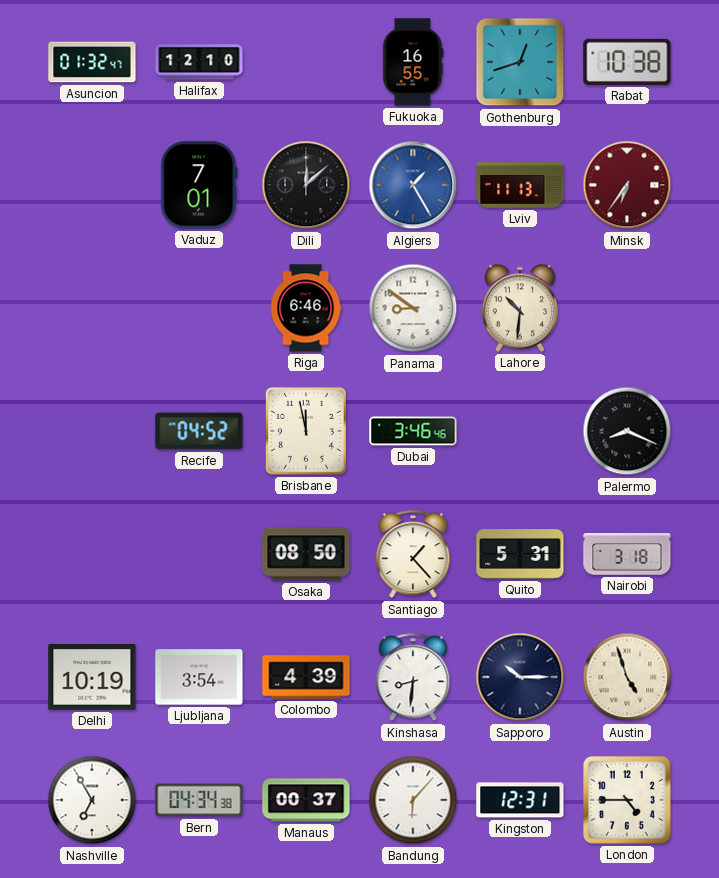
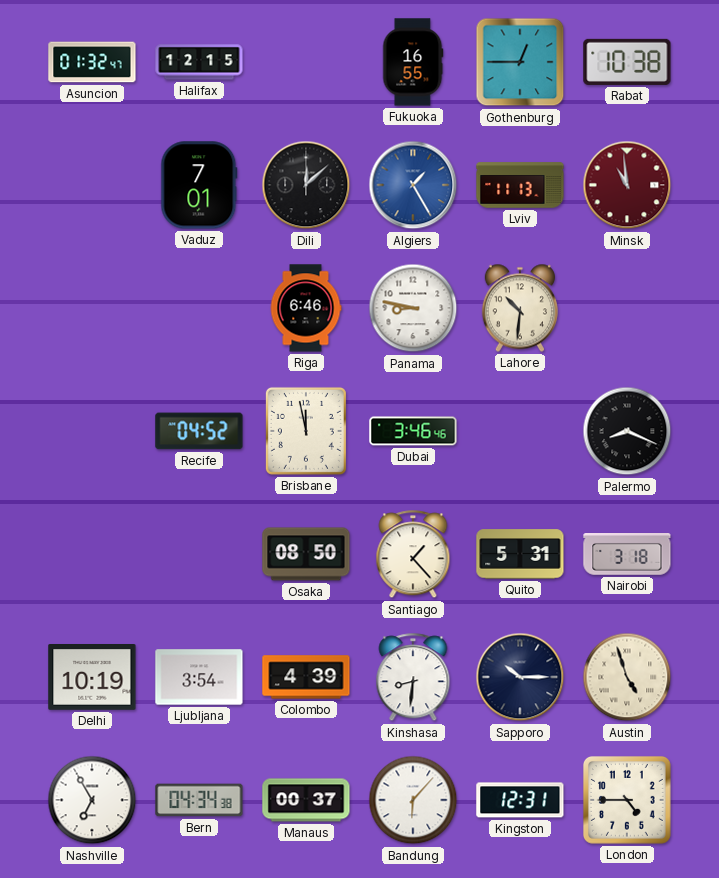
Halifax: 12:10 -> 12:15
Gothenburg: 12:42 -> 12:45
Minsk: 6:36 -> 10:59
Panama: 8:51 -> 8:47
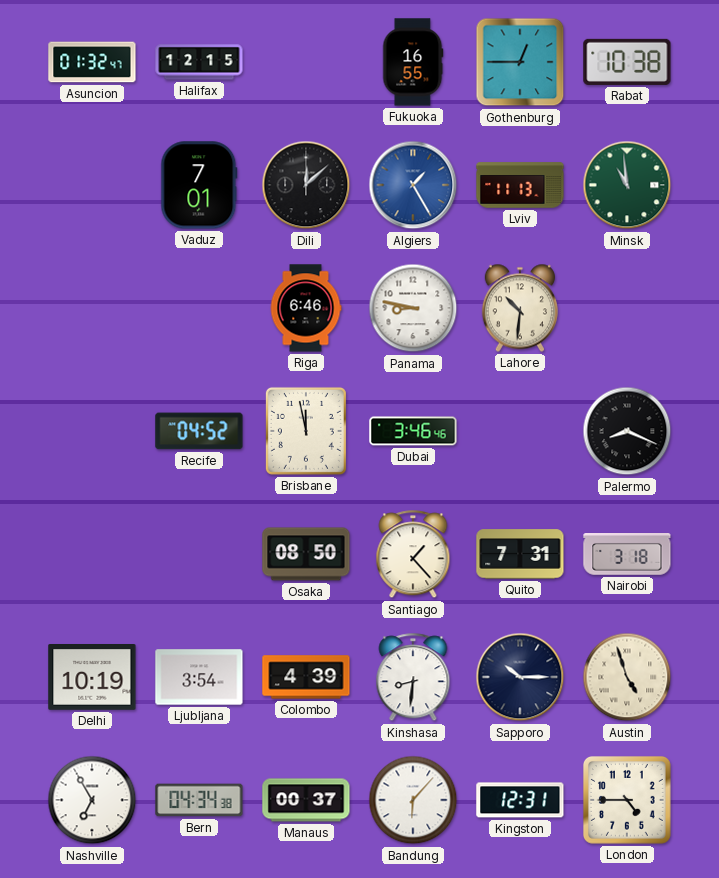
Minsk dial: burgundy -> green
Quito: 5:31 -> 7:31
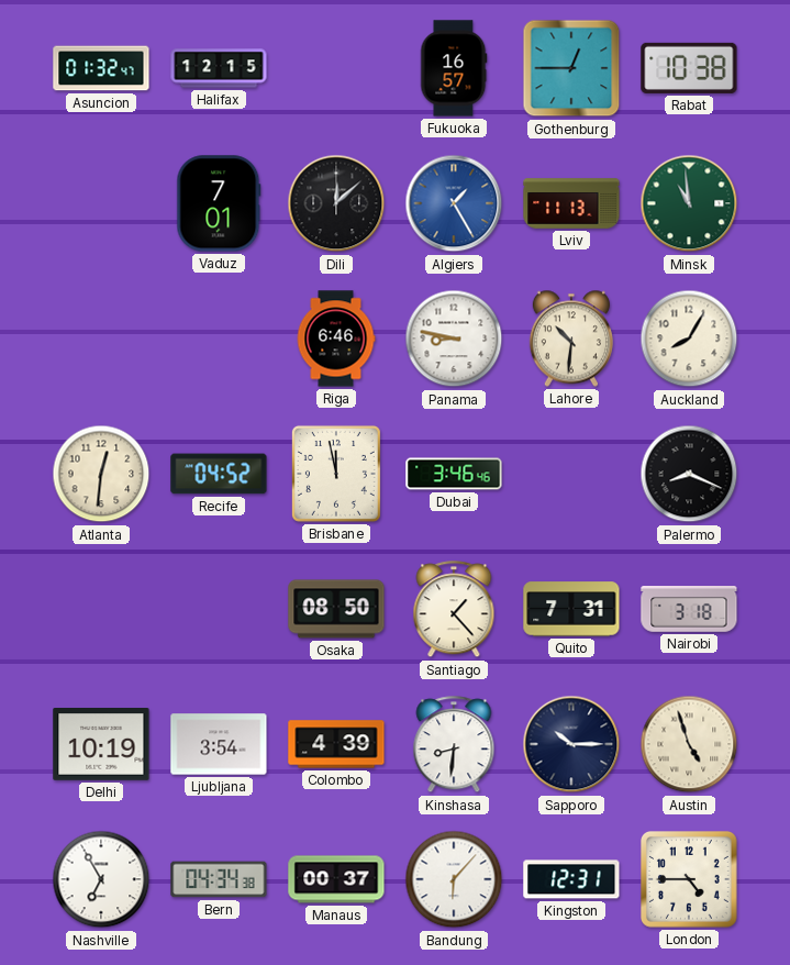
Fukuoka: 16:55 -> 16:57
Auckland: none -> 8:05
Atlanta: none -> 12:31
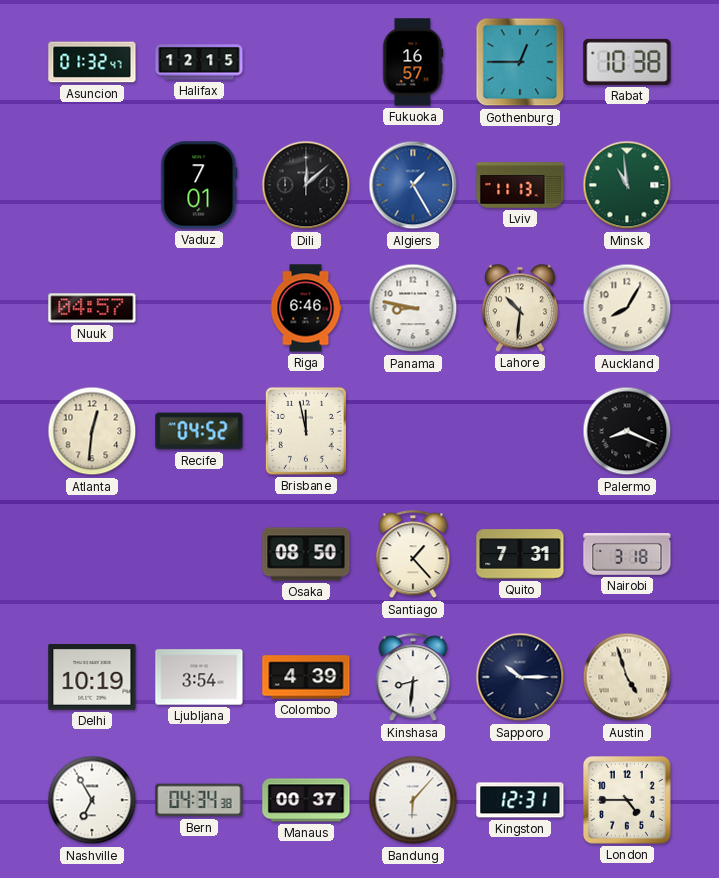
Nuuk: none -> 04:57
Dubai: 3:46 -> none
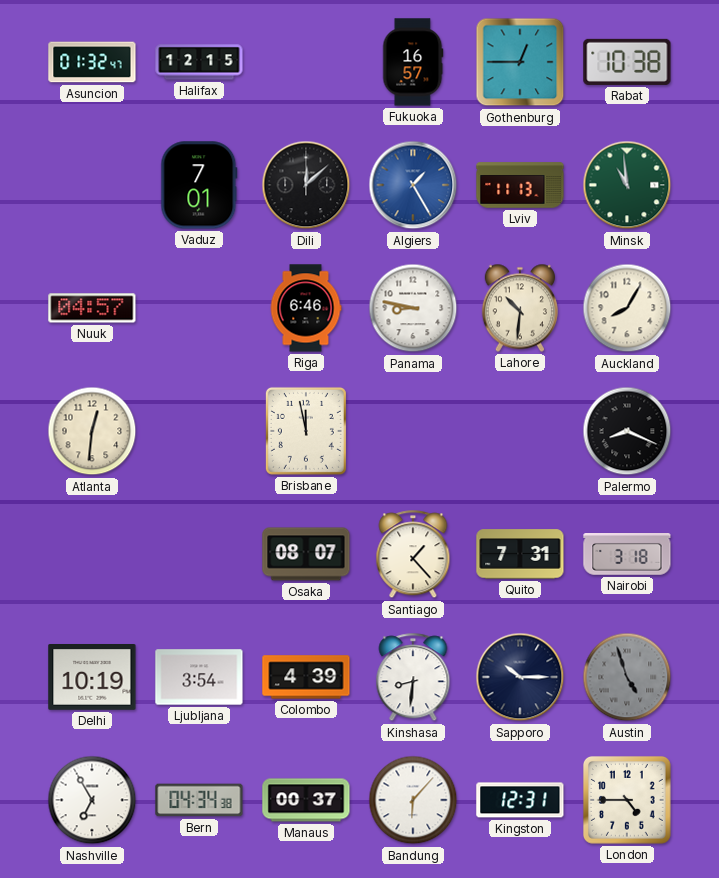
Recife: 04:52 -> none
Osaka: 08:50 -> 08:07
Austin dial: cream -> grey
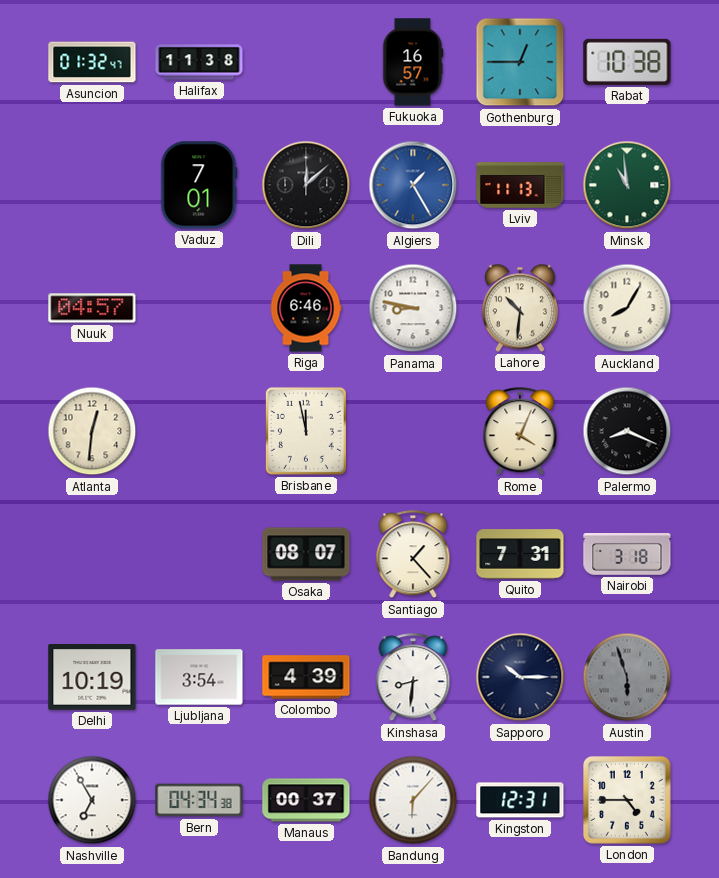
Halifax: 12:15 -> 11:38
Rome: none -> 4:04
Austin: 4:57 -> 5:57
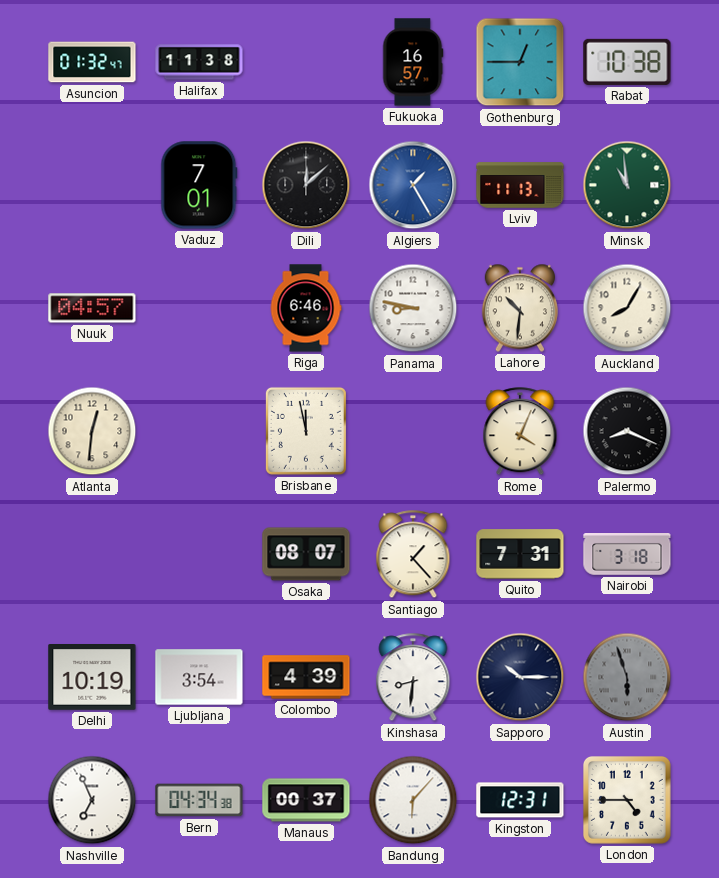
Nashville: 6:55 -> 6:56
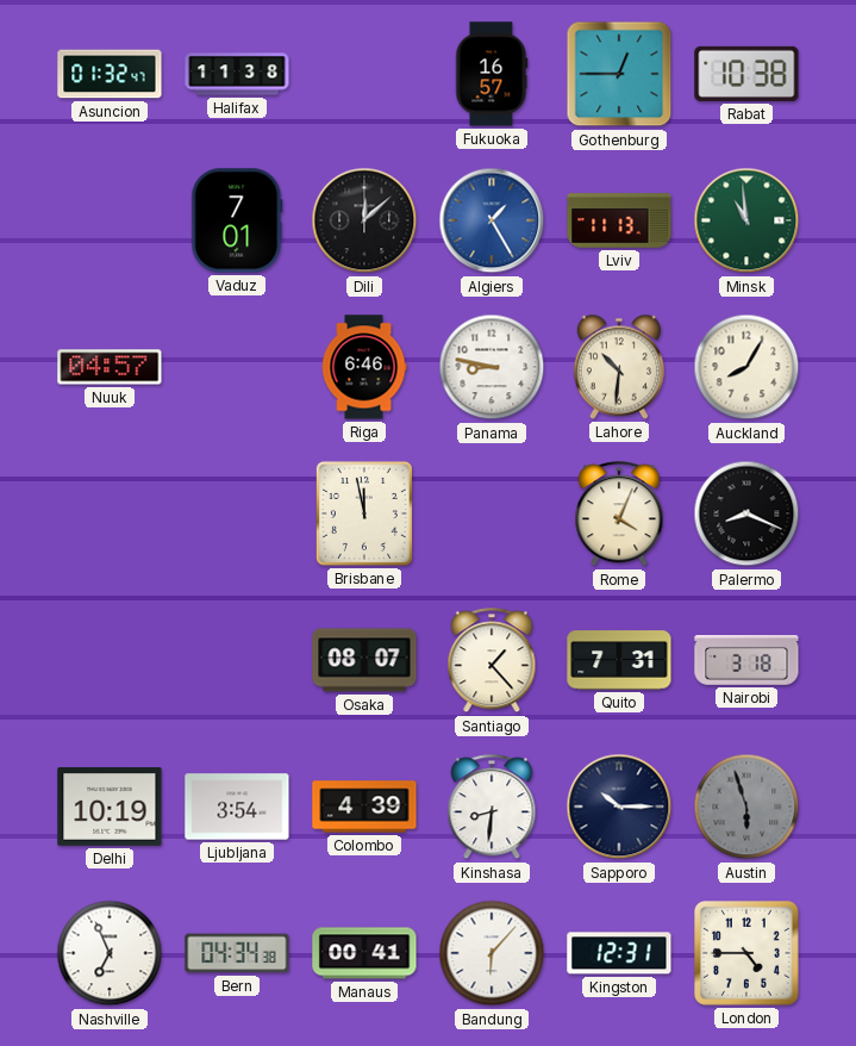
Atlanta: 12:31 -> none
Manaus: 00:37 -> 00:41
